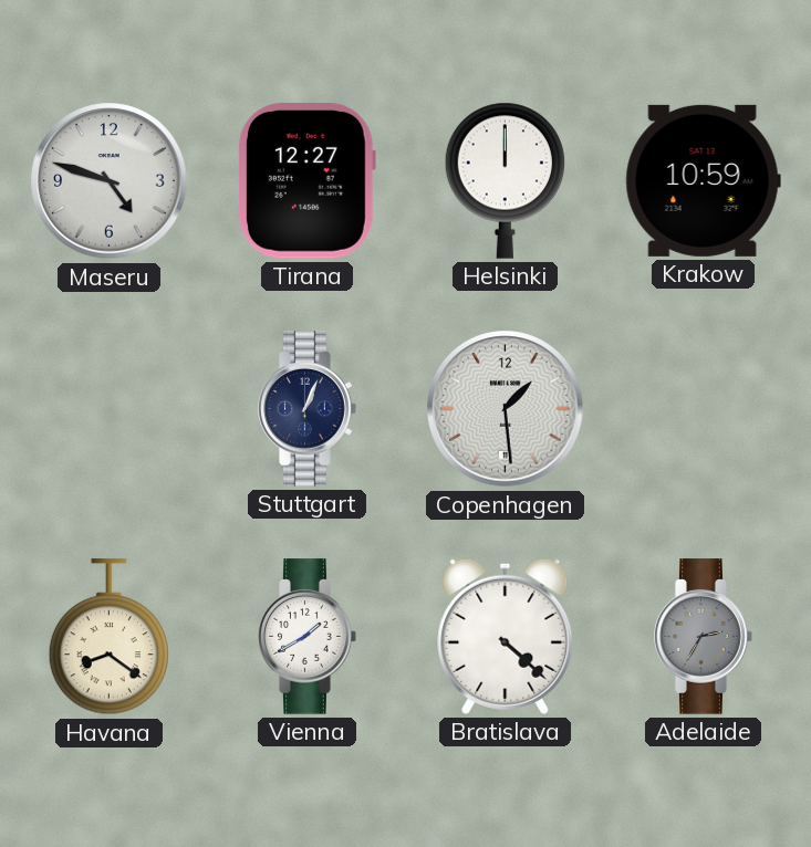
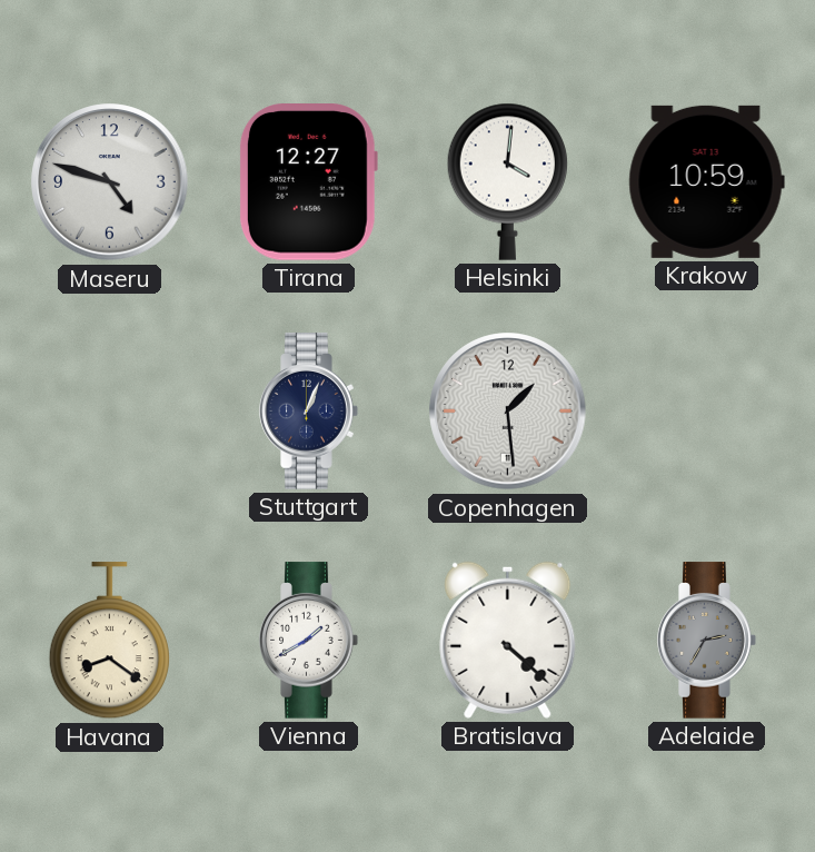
Helsinki: 12:00 -> 4:01
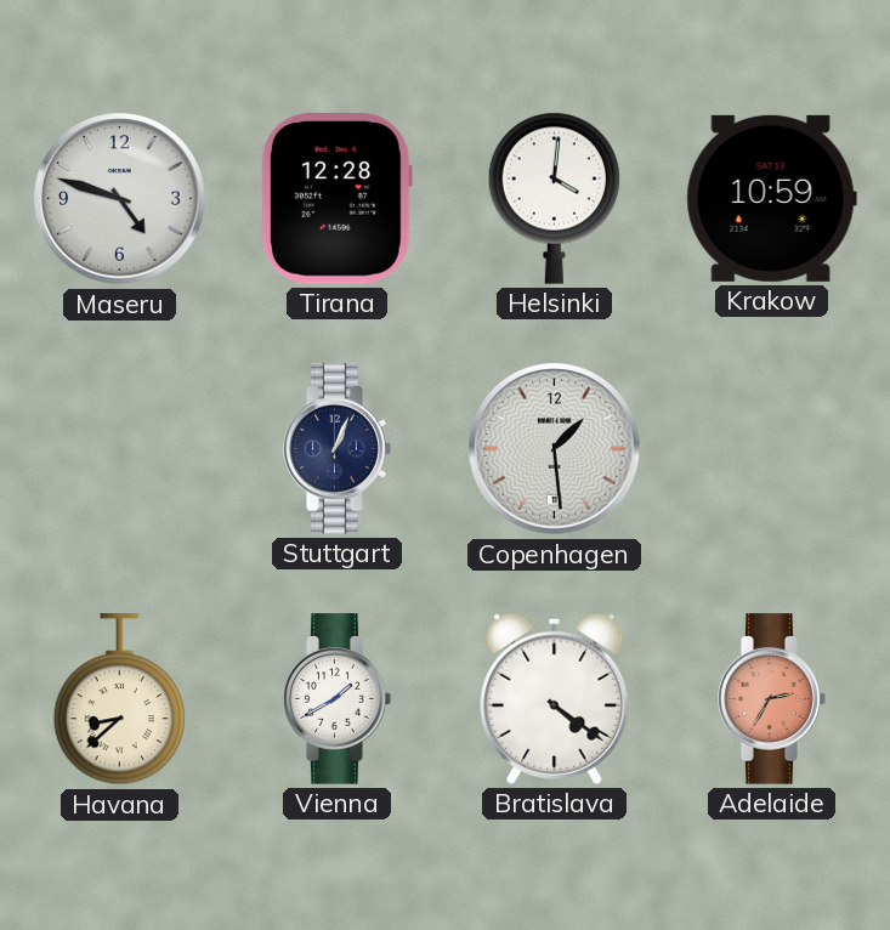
Tirana: 12:27 -> 12:28
Havana: 8:21 -> 8:38
Bratislava: 4:22 -> 4:21
Adelaide dial: grey -> salmon
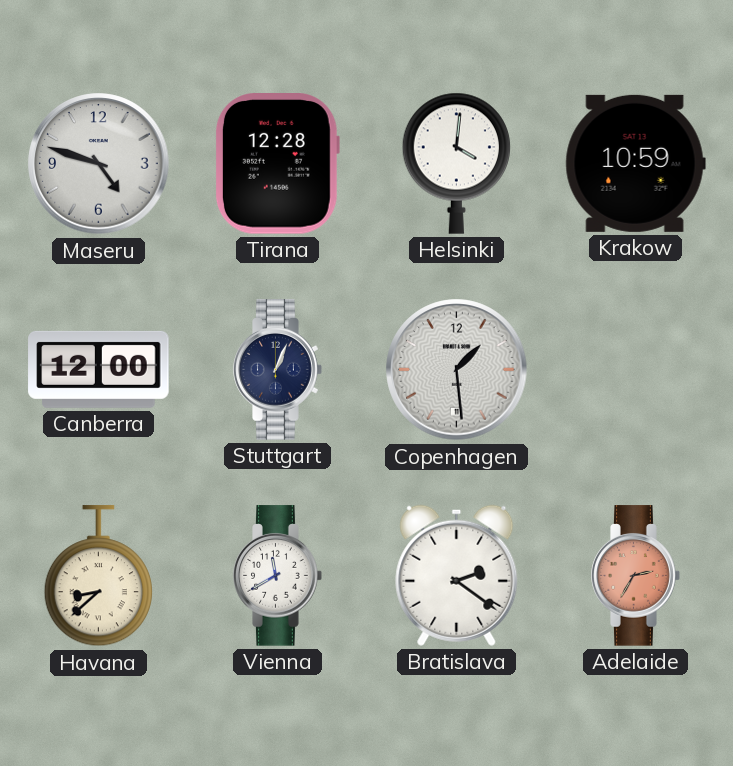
Canberra: none -> 12:00
Vienna: 1:40 -> 11:40
Bratislava: 4:21 -> 2:21
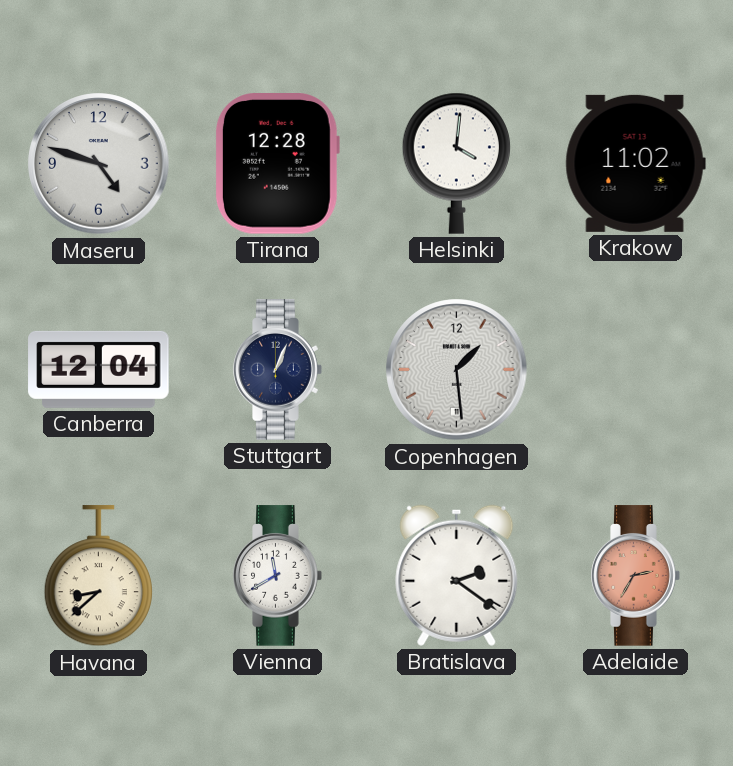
Krakow: 10:59 -> 11:02
Canberra: 12:00 -> 12:04
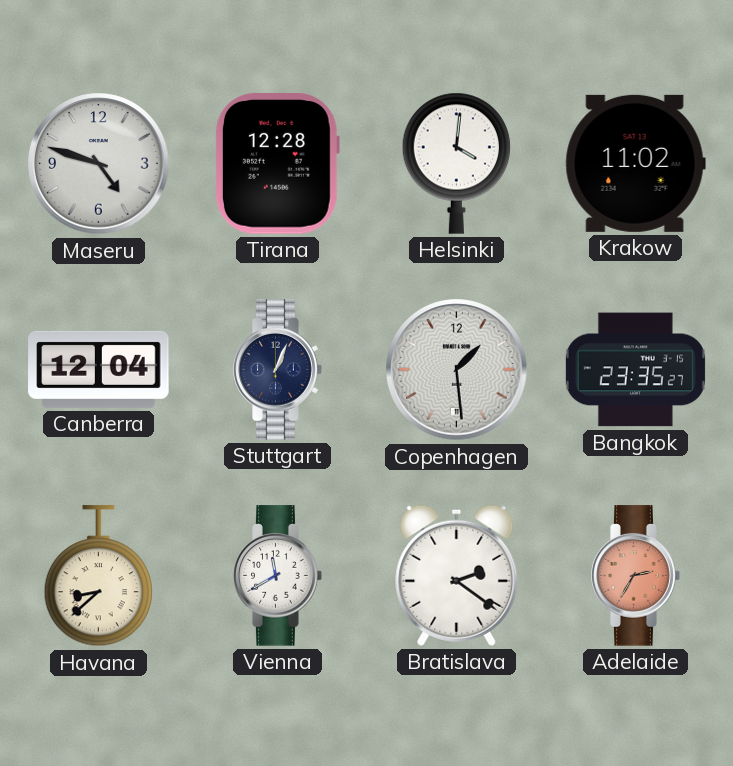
Bangkok: none -> 23:35
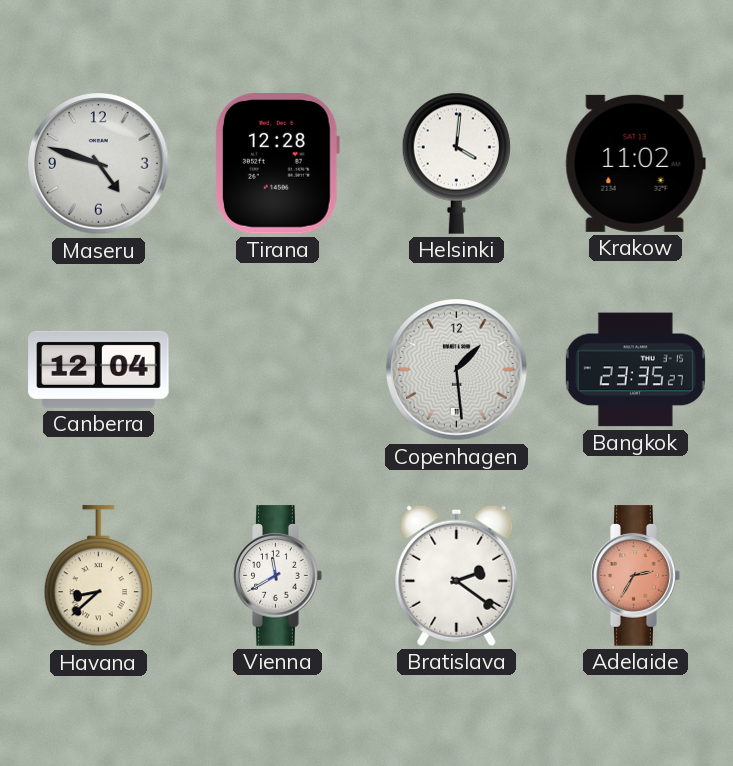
Stuttgart: 1:04 -> none
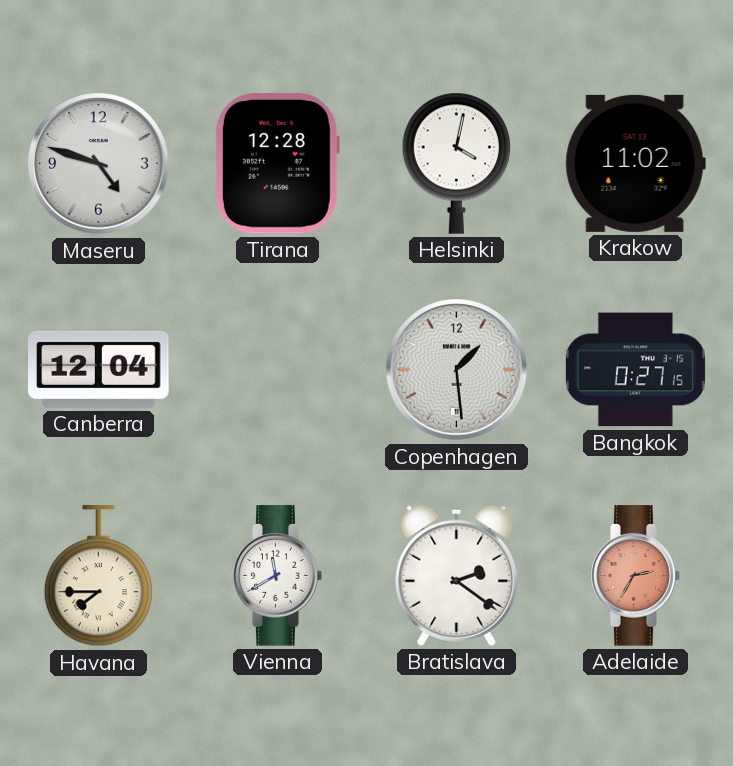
Helsinki: 4:01 -> 4:02
Bangkok: 23:35 -> 0:27
Havana: 8:38 -> 7:45
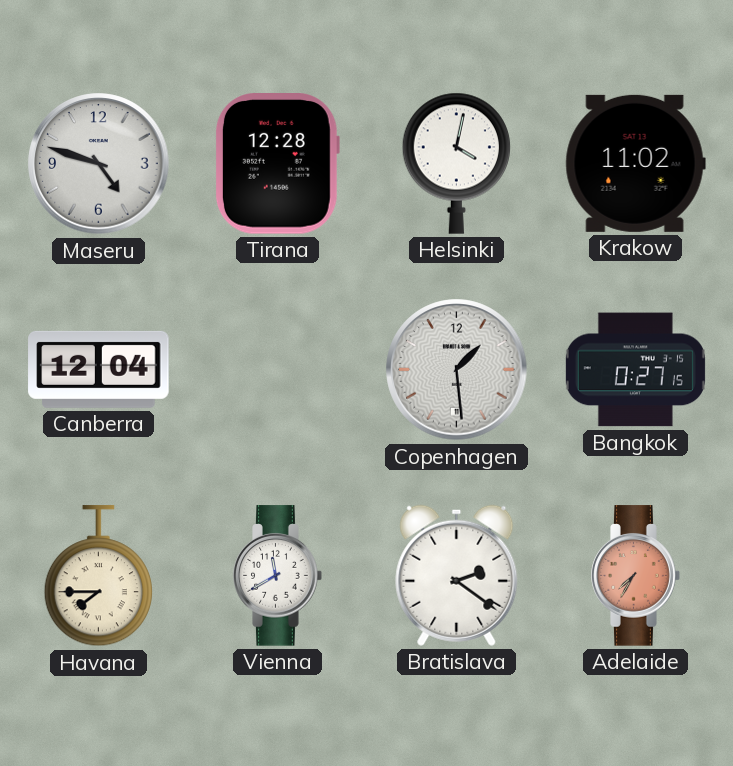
Adelaide: 2:35 -> 7:35
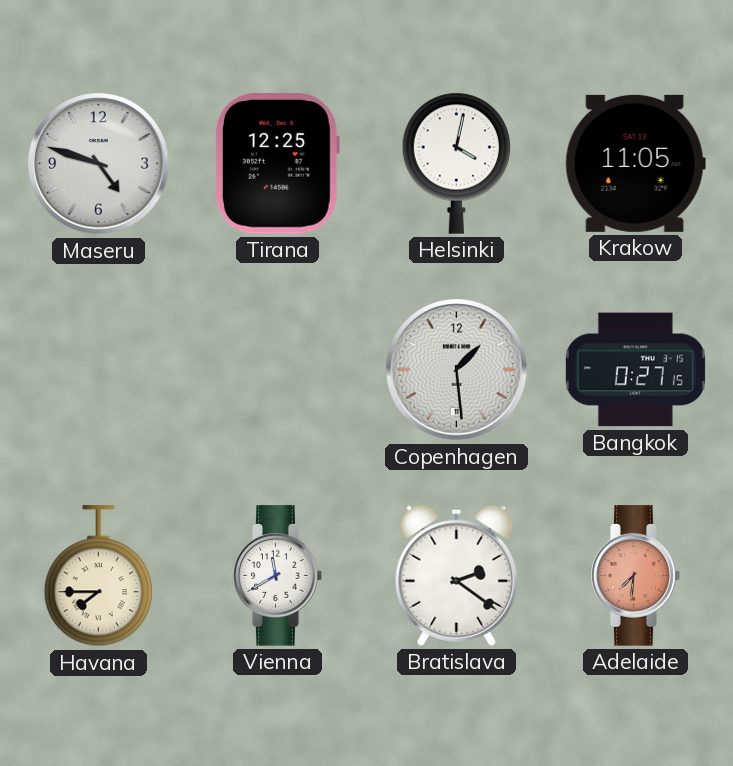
Tirana: 12:28 -> 12:25
Krakow: 11:02 -> 11:05
Canberra: 12:04 -> none
Adelaide: 7:35 -> 7:31
